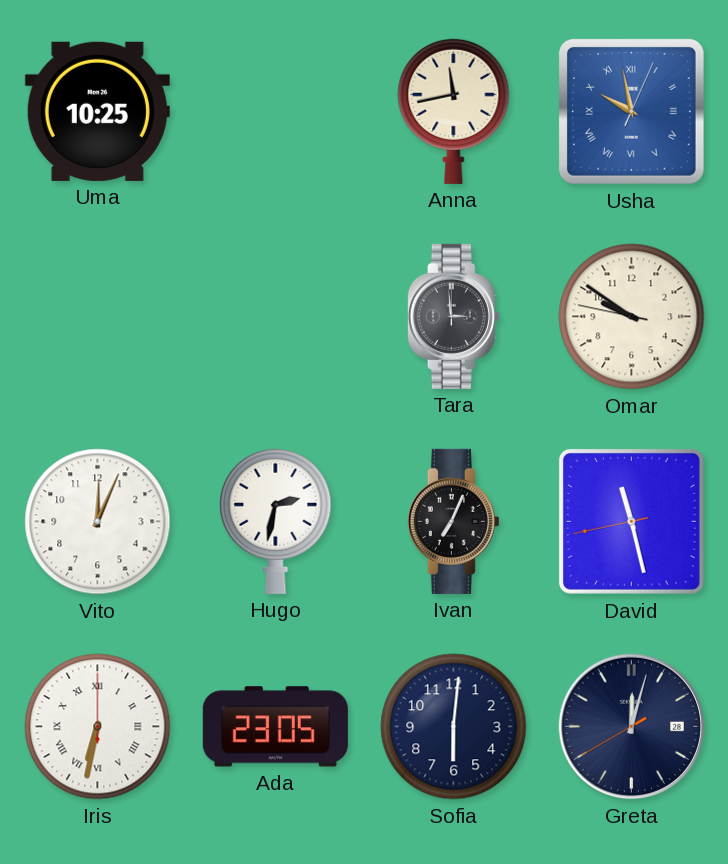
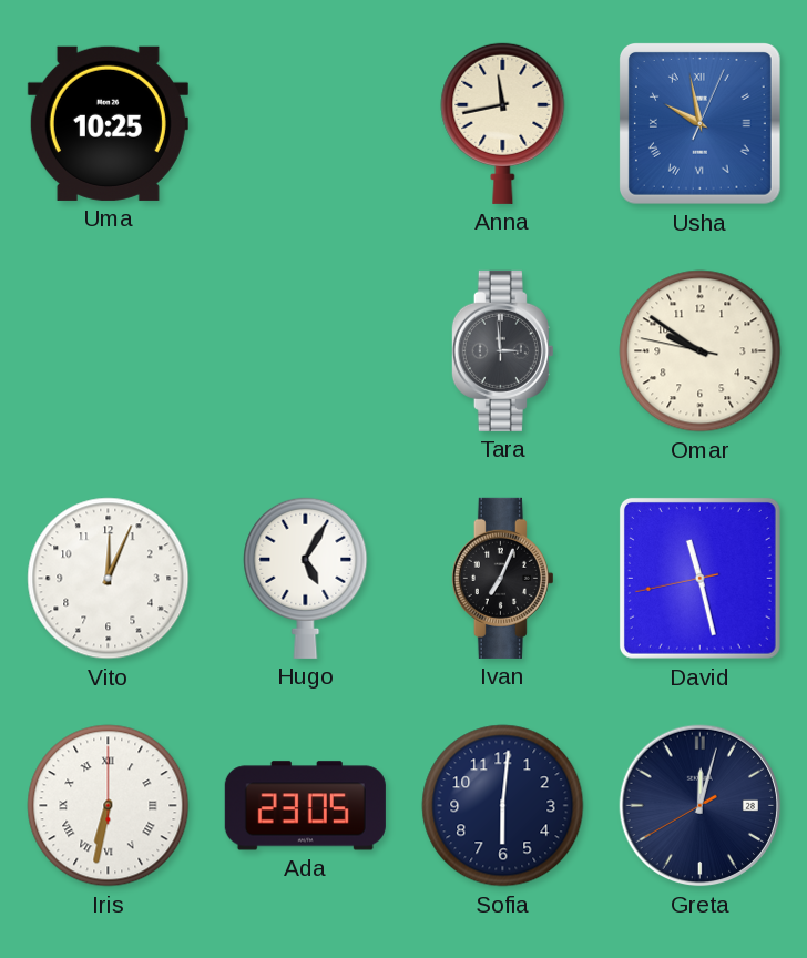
Hugo: 2:32 -> 5:05
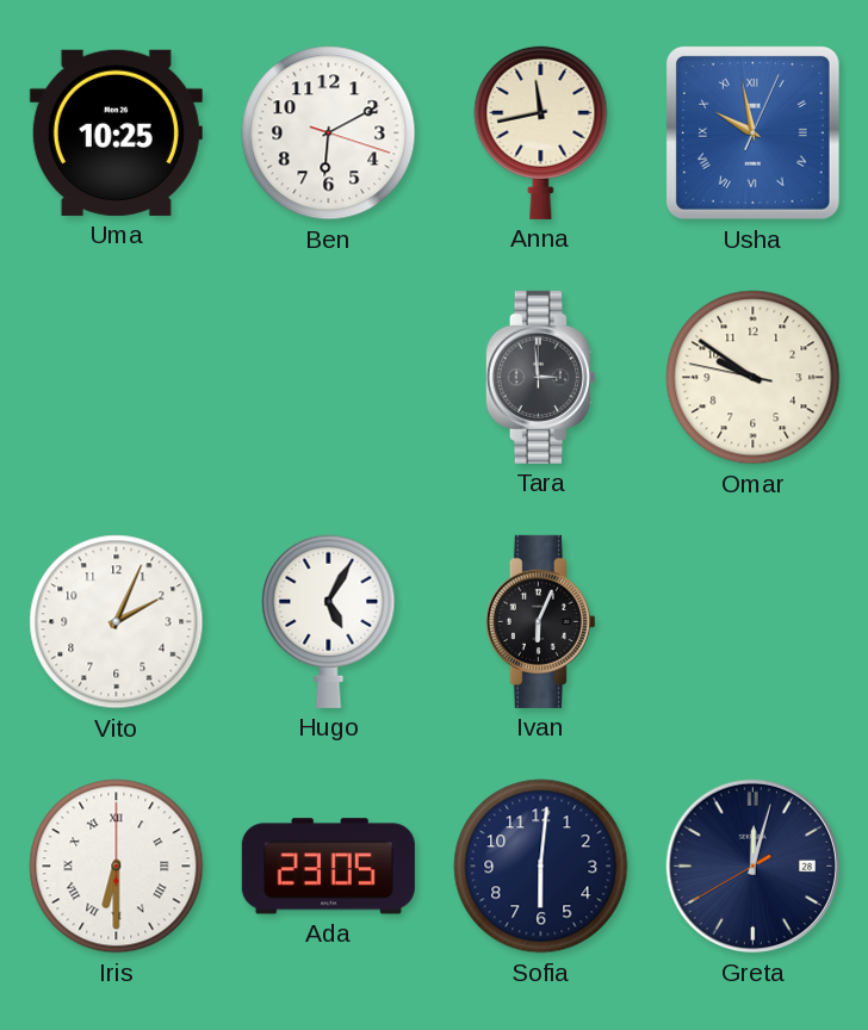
Ben: none -> 6:10
Vito: 12:04 -> 2:04
Ivan: 7:04 -> 6:04
David: 11:27 -> none
Iris: 6:32 -> 6:30
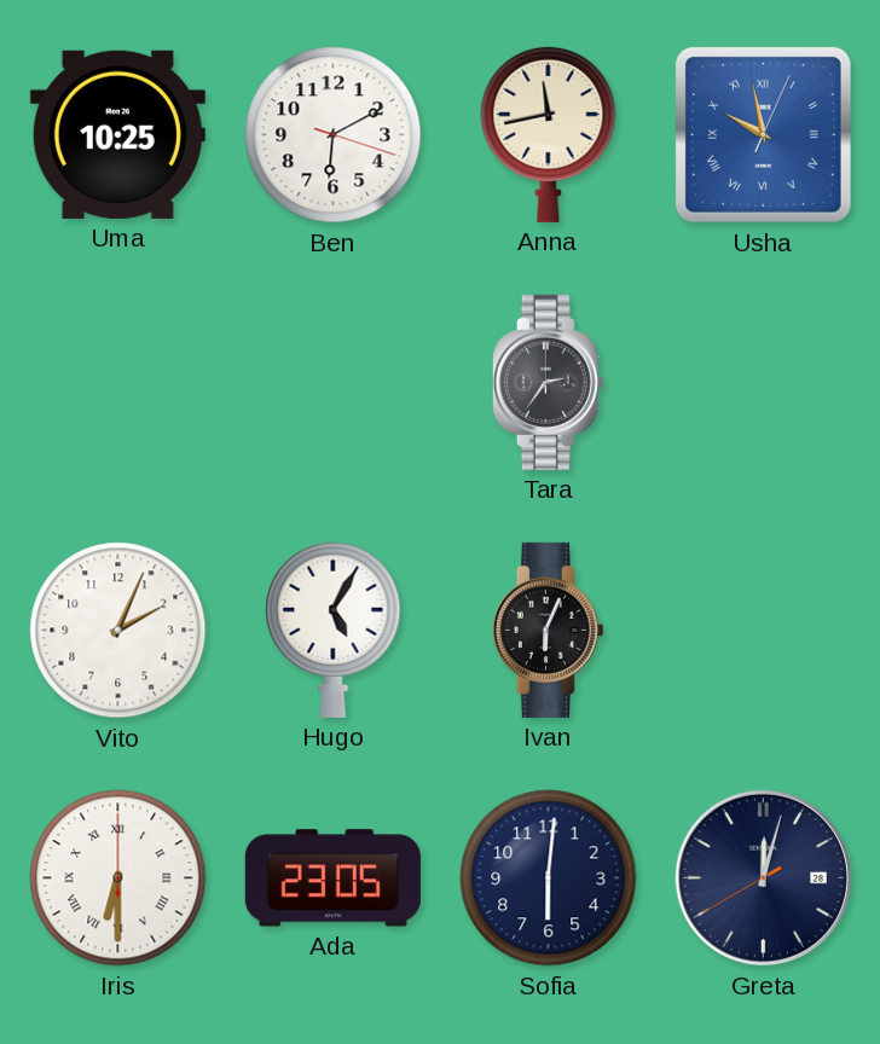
Tara: 2:59 -> 2:36
Omar: 9:50 -> none
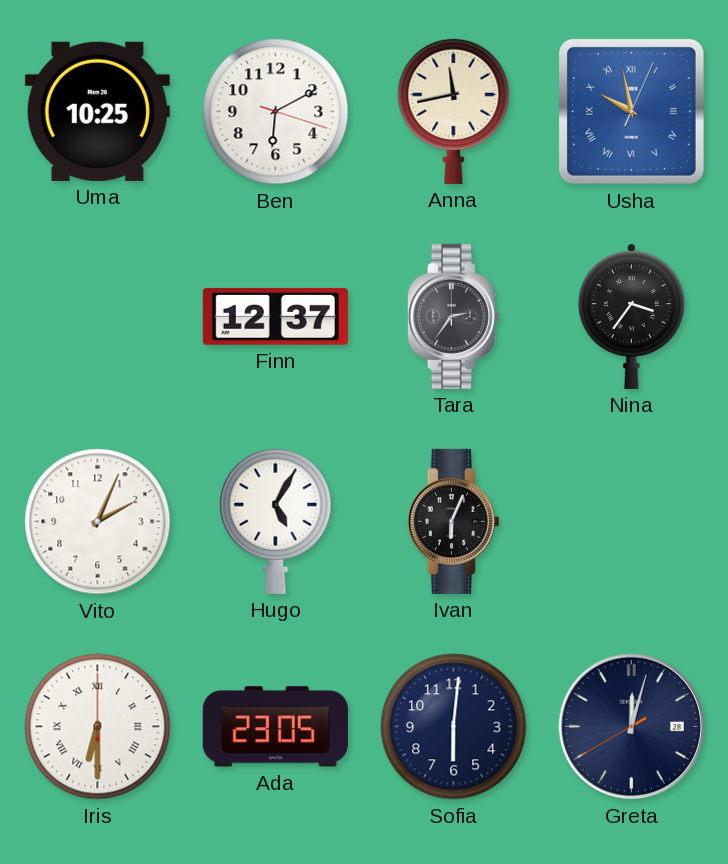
Finn: none -> 12:37
Nina: none -> 3:36
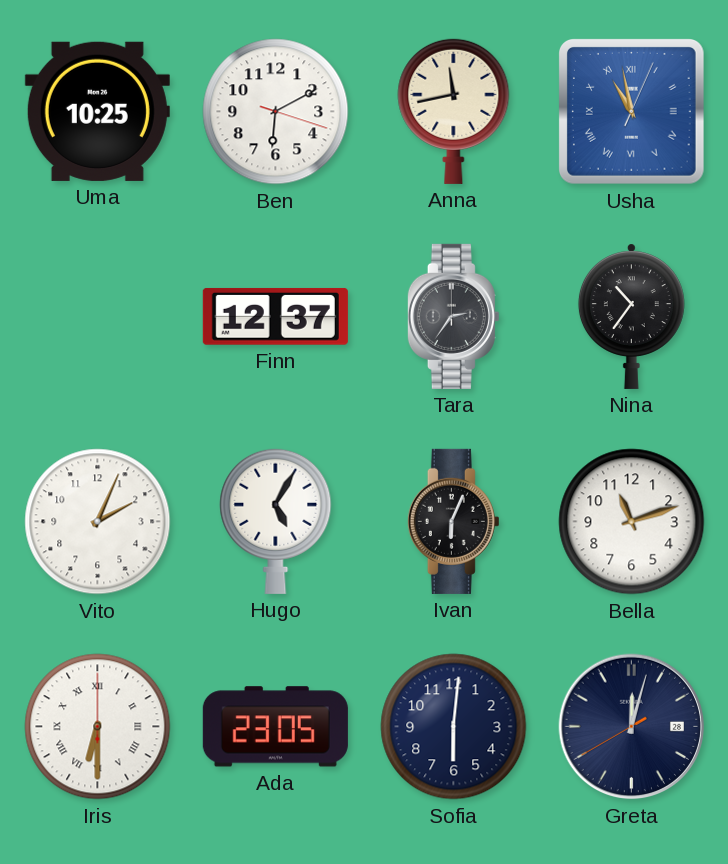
Usha: 9:58 -> 10:58
Nina: 3:36 -> 10:36
Bella: none -> 11:12
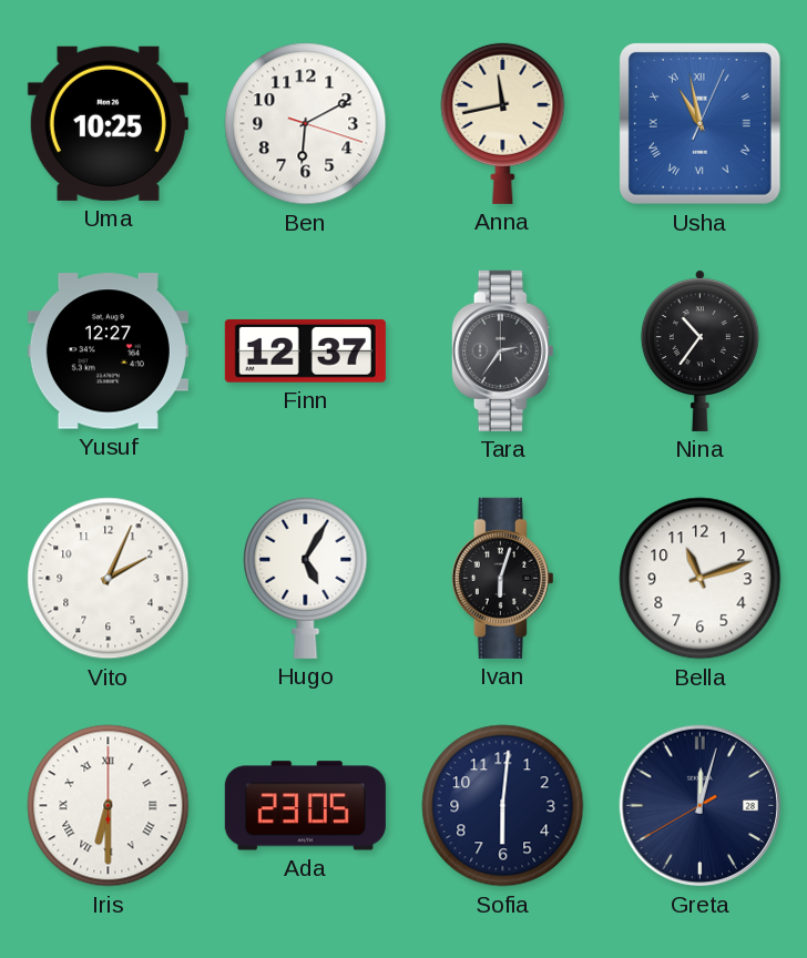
Yusuf: none -> 12:27
Ivan: 6:04 -> 6:03
